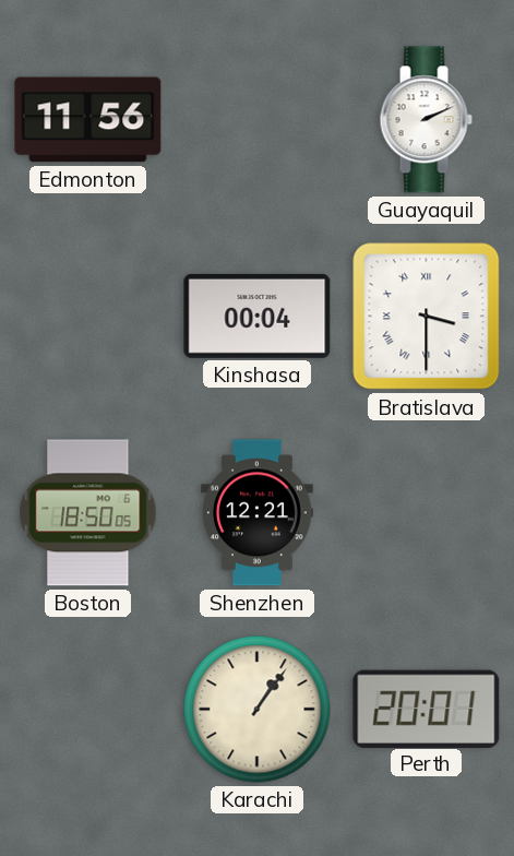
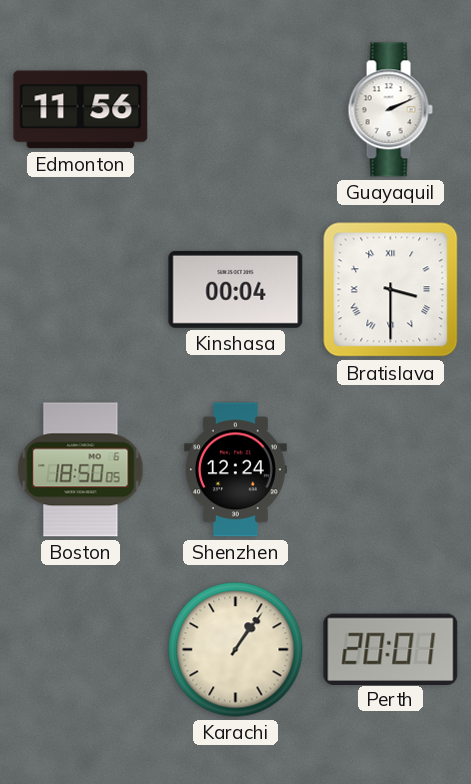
Shenzhen: 12:21 -> 12:24
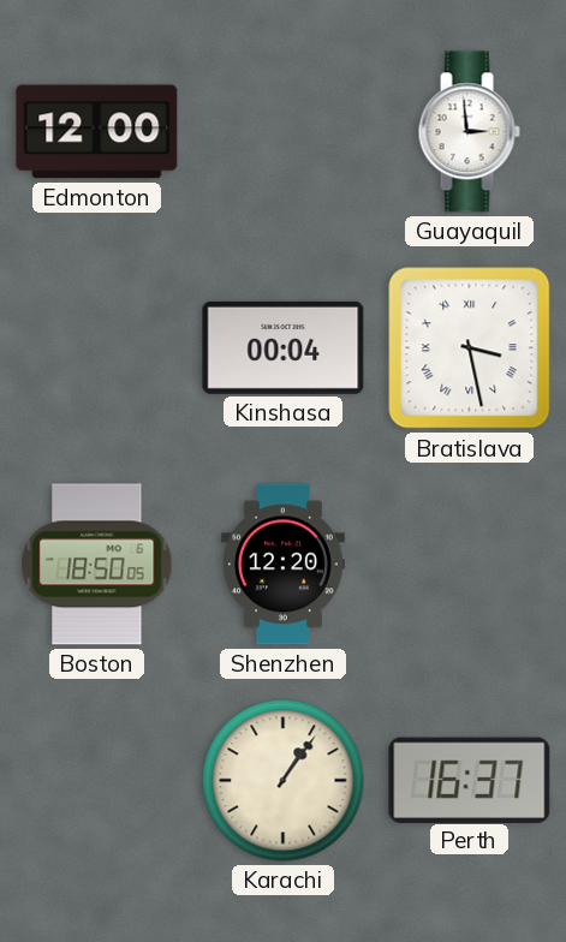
Edmonton: 11:56 -> 12:00
Guayaquil: 2:11 -> 2:59
Bratislava: 3:30 -> 3:28
Shenzhen: 12:24 -> 12:20
Perth: 20:01 -> 16:37
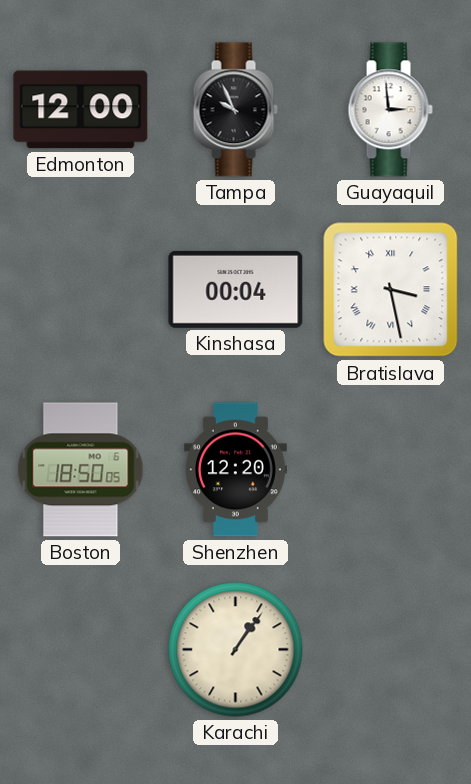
Tampa: none -> 9:56
Perth: 16:37 -> none
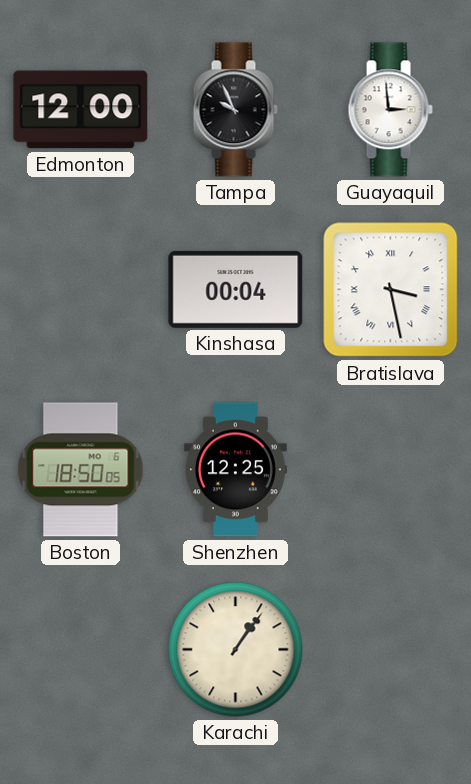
Shenzhen: 12:20 -> 12:25
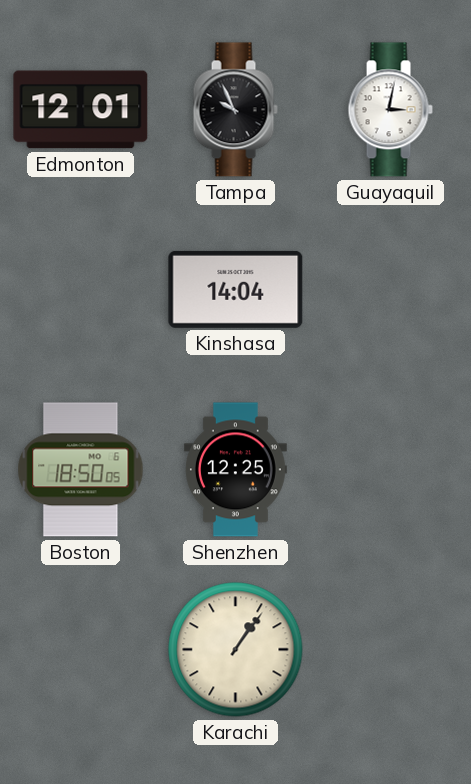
Edmonton: 12:00 -> 12:01
Guayaquil: 2:59 -> 3:02
Kinshasa: 00:04 -> 14:04
Bratislava: 3:28 -> none
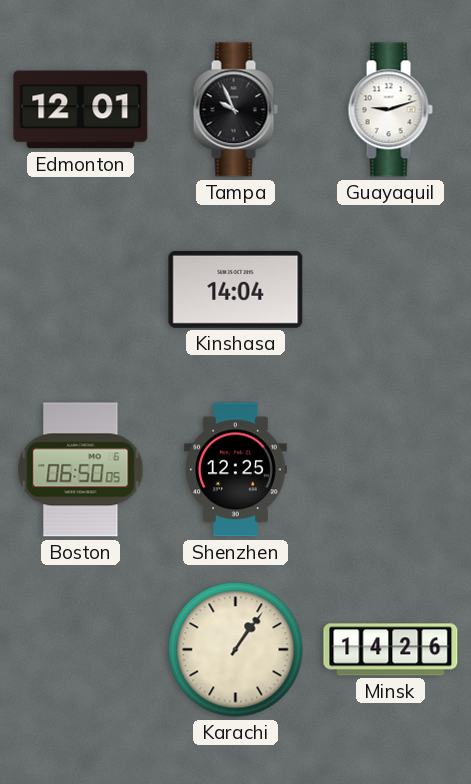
Guayaquil: 3:02 -> 9:12
Boston: 18:50 -> 06:50
Minsk: none -> 14:26
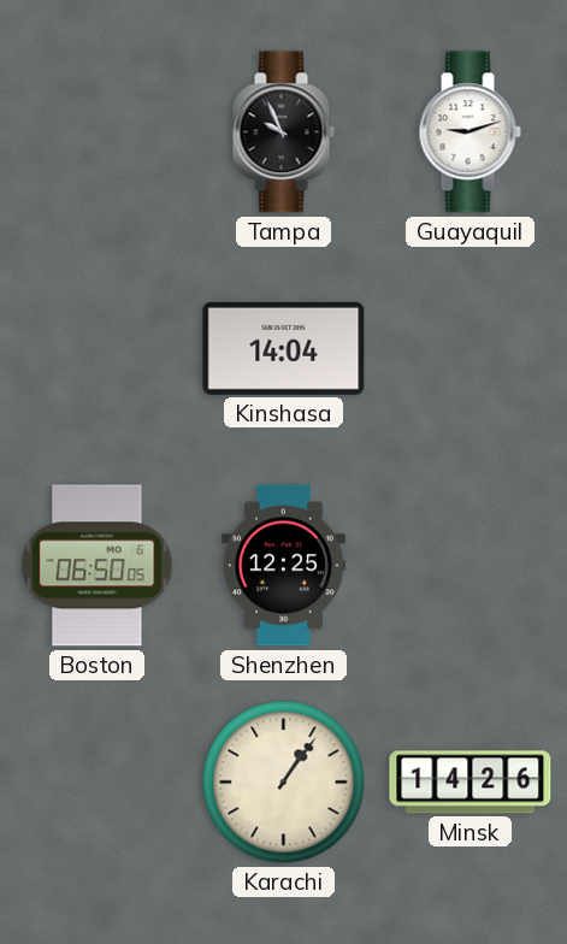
Edmonton: 12:01 -> none
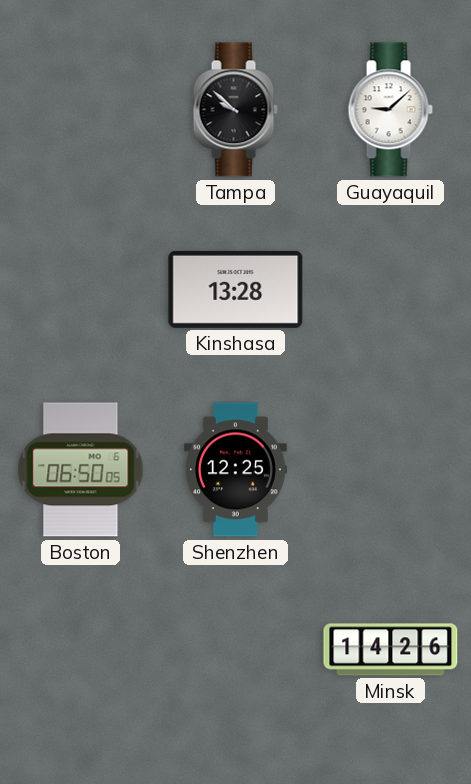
Tampa: 9:56 -> 9:52
Guayaquil: 9:12 -> 9:08
Kinshasa: 14:04 -> 13:28
Karachi: 1:06 -> none
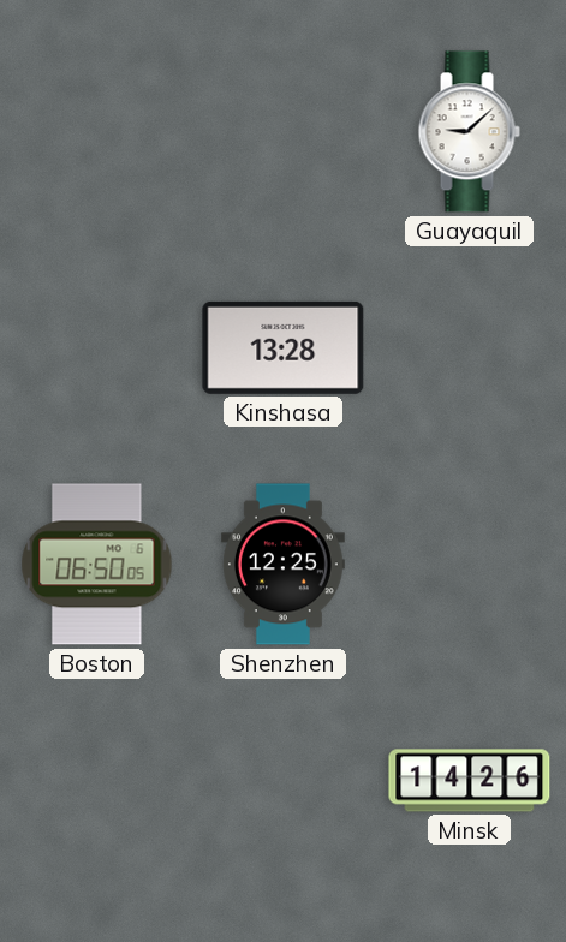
Tampa: 9:52 -> none
